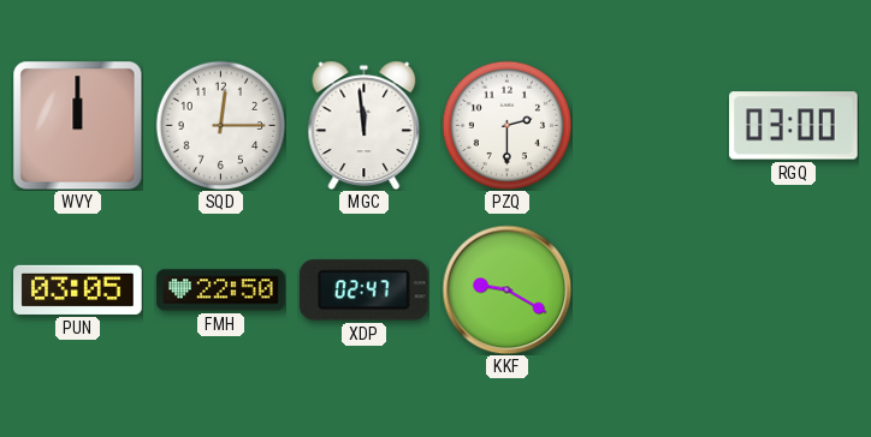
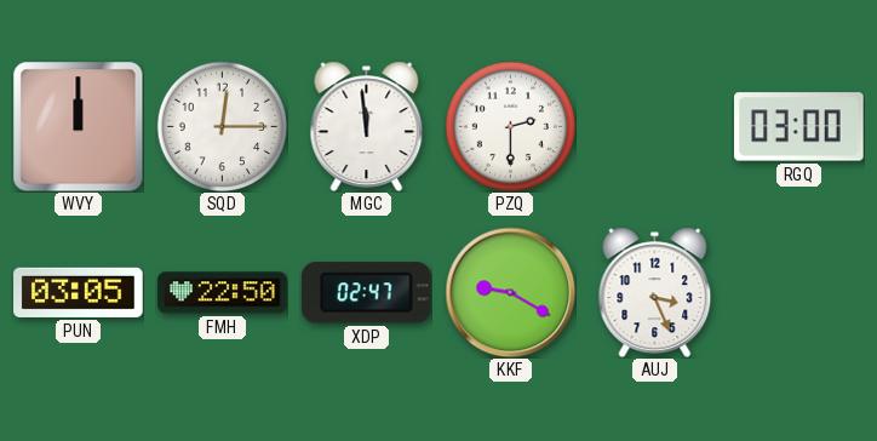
AUJ: none -> 3:26
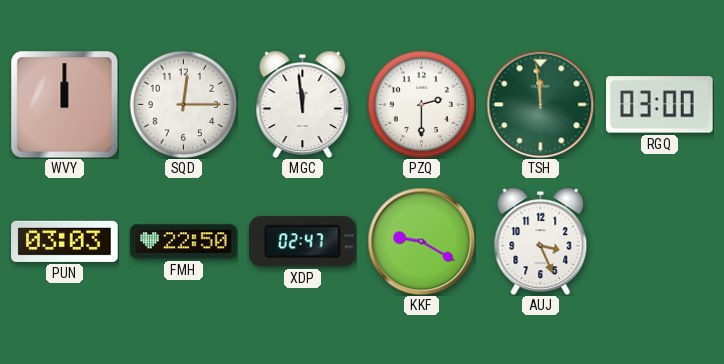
TSH: none -> 11:59
PUN: 03:05 -> 03:03
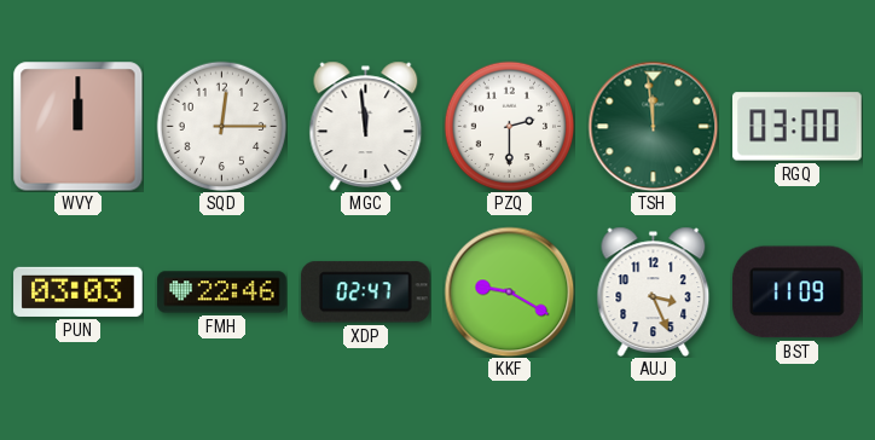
FMH: 22:50 -> 22:46
BST: none -> 11:09
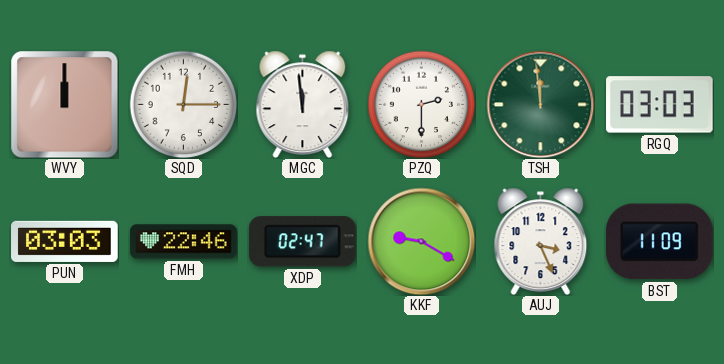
RGQ: 03:00 -> 03:03
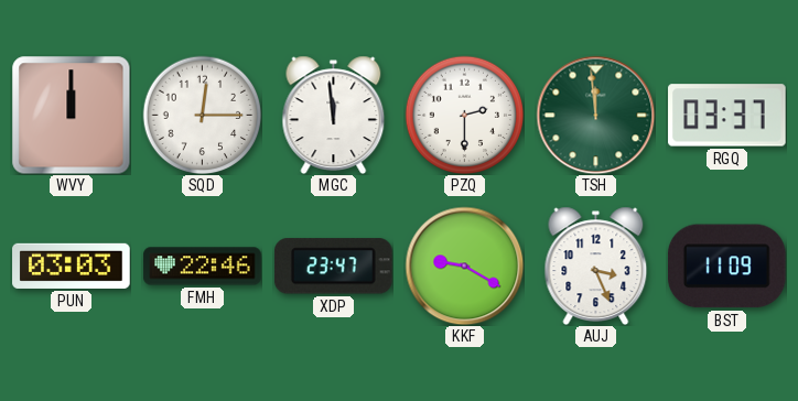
RGQ: 03:03 -> 03:37
XDP: 02:47 -> 23:47
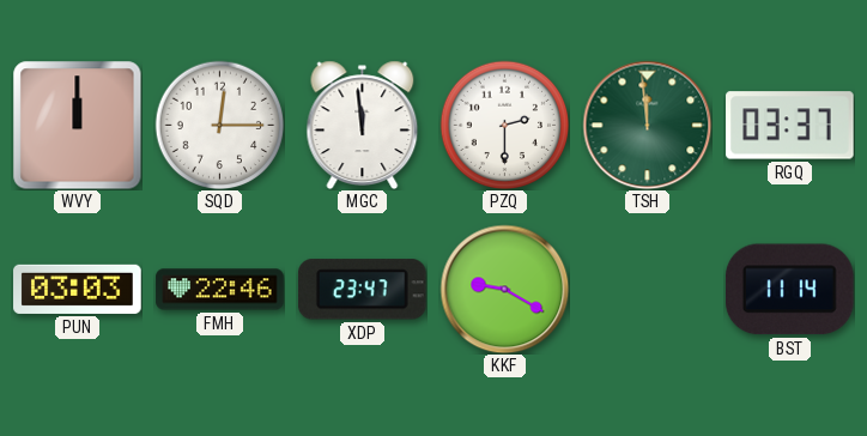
AUJ: 3:26 -> none
BST: 11:09 -> 11:14
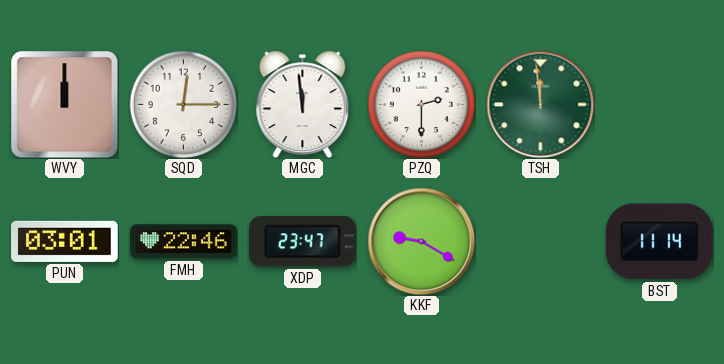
RGQ: 03:37 -> none
PUN: 03:03 -> 03:01
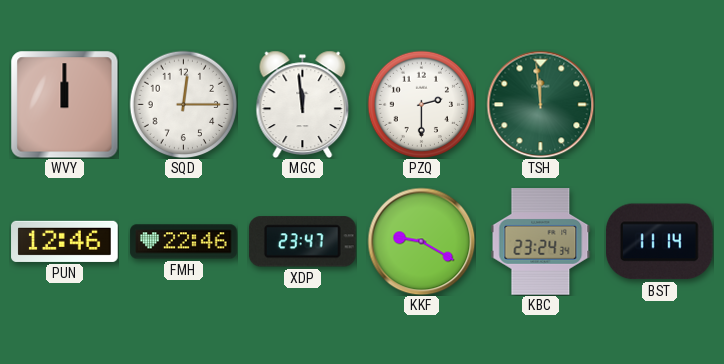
PUN: 03:01 -> 12:46
KBC: none -> 23:24
